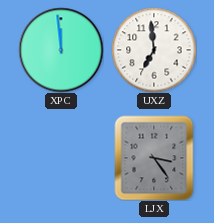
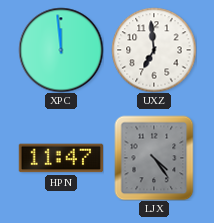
HPN: none -> 11:47
LJX: 3:24 -> 4:24
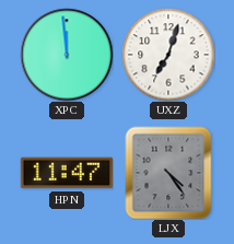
UXZ: 6:59 -> 7:03
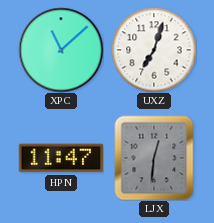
XPC: 11:59 -> 11:08
LJX: 4:24 -> 12:31
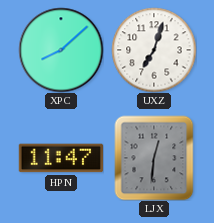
XPC: 11:08 -> 8:08
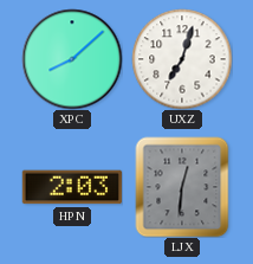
HPN: 11:47 -> 2:03
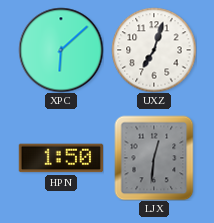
XPC: 8:08 -> 6:08
HPN: 2:03 -> 1:50
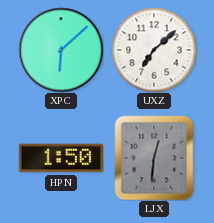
UXZ: 7:03 -> 7:08
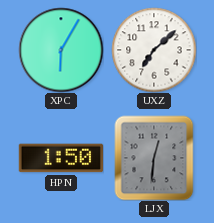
XPC: 6:08 -> 6:05
